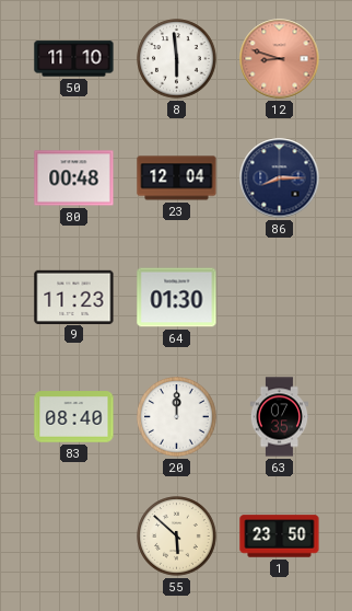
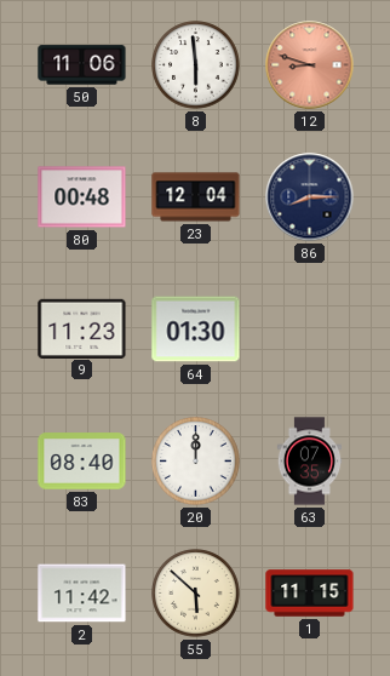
50: 11:10 -> 11:06
2: none -> 11:42
1: 23:50 -> 11:15
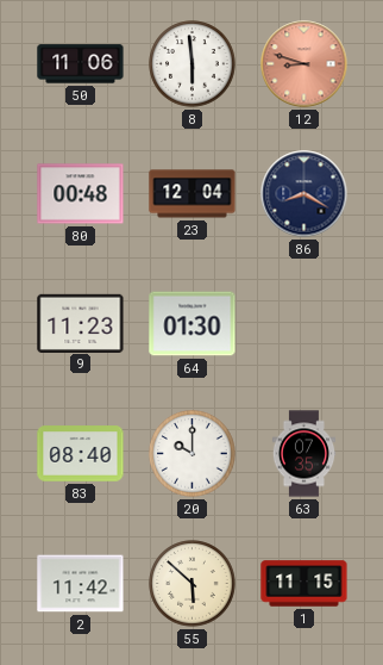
86: 8:15 -> 8:20
20: 12:00 -> 10:00
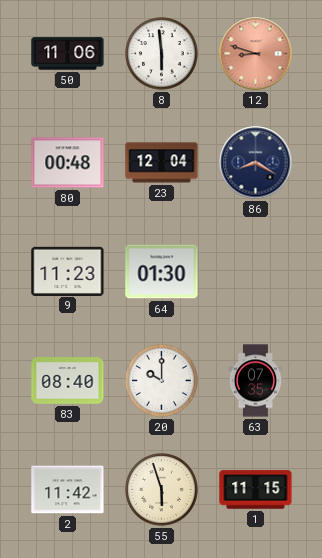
55: 5:52 -> 5:57
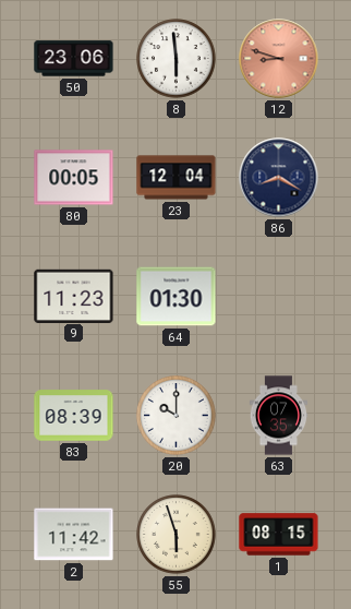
50: 11:06 -> 23:06
80: 00:48 -> 00:05
83: 08:40 -> 08:39
1: 11:15 -> 08:15
